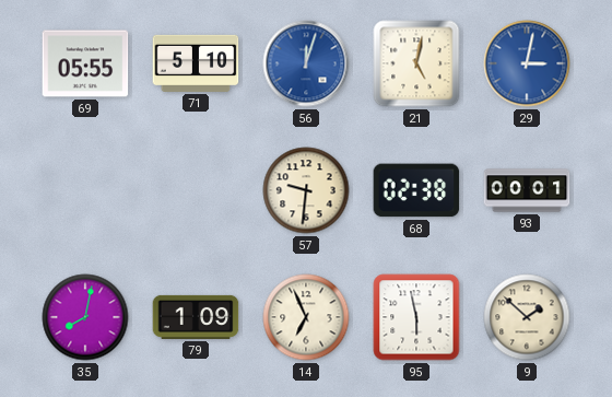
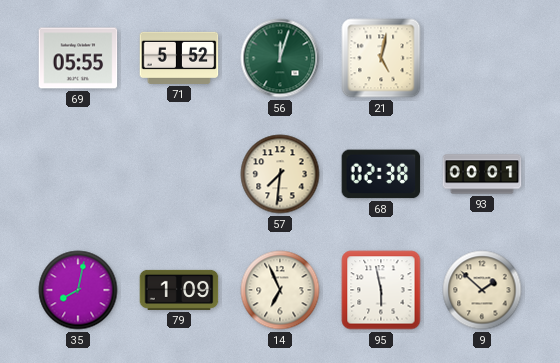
71: 5:10 -> 5:52
56 dial: blue -> green
29: 3:02 -> none
57: 9:31 -> 7:31
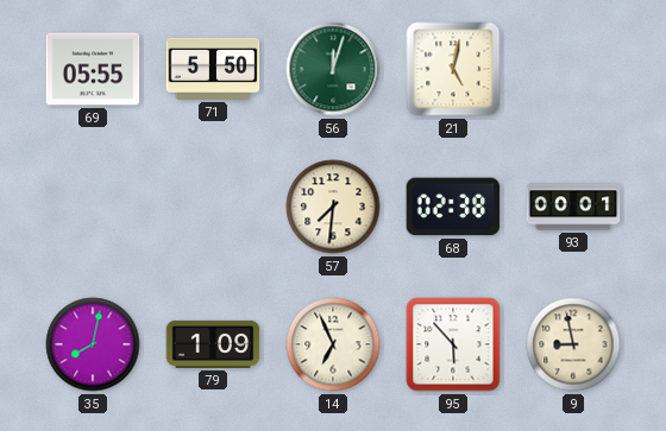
71: 5:52 -> 5:50
95: 5:58 -> 5:53
9: 1:52 -> 8:58
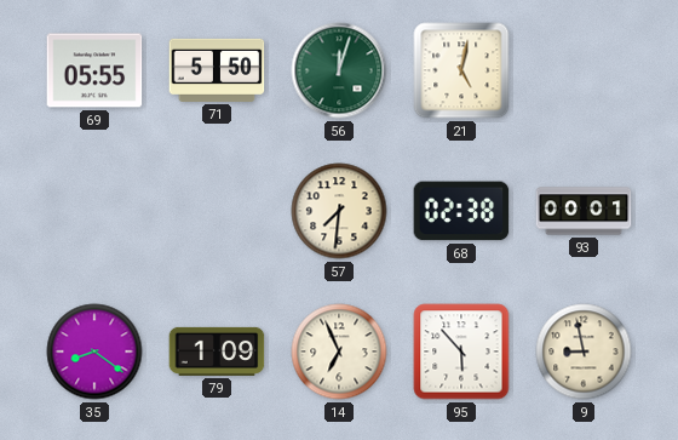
35: 8:02 -> 8:21
